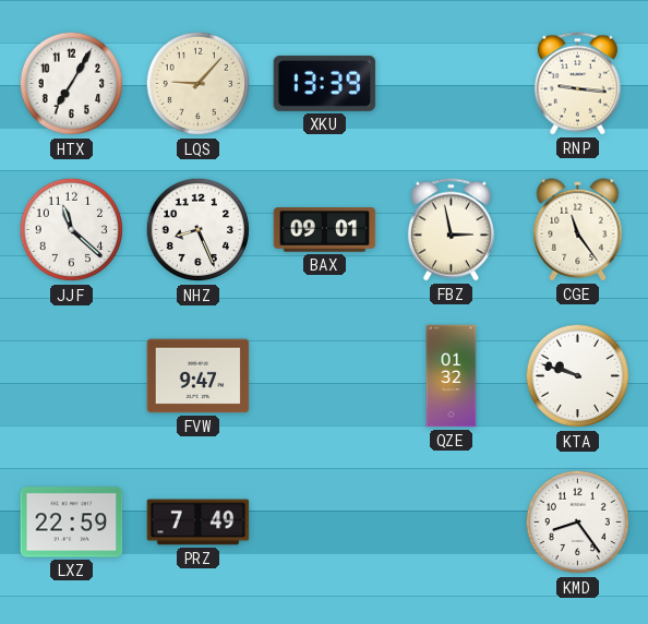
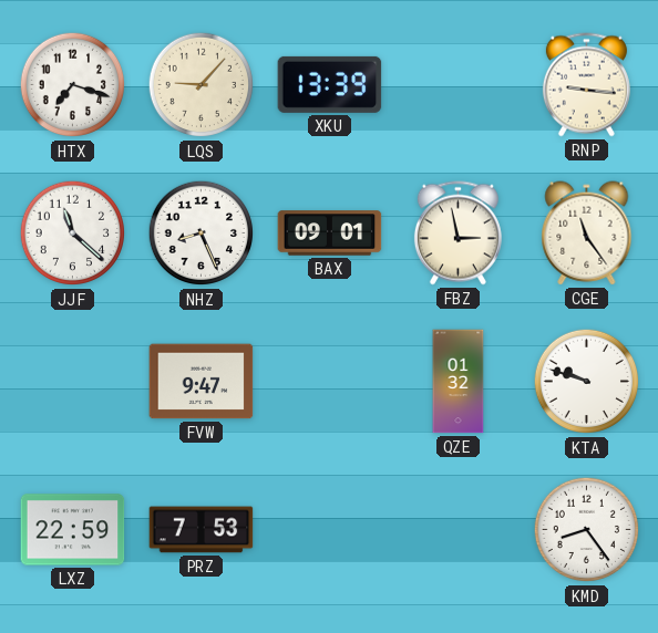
HTX: 7:05 -> 7:18
PRZ: 7:49 -> 7:53
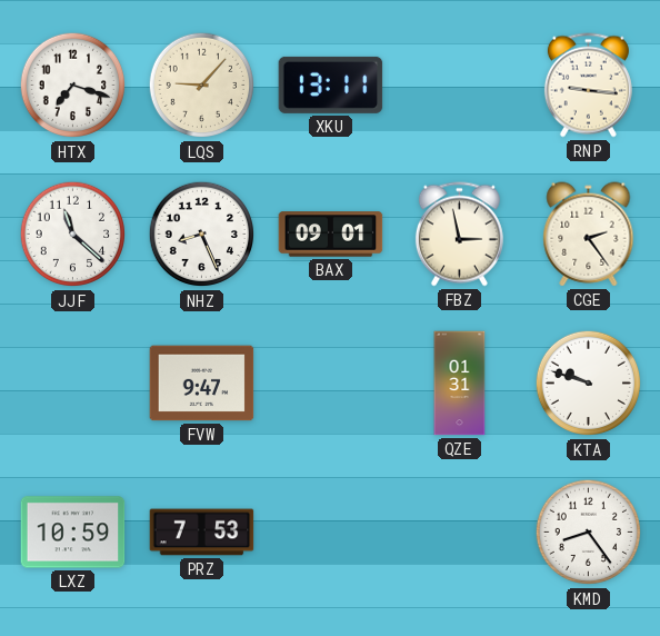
XKU: 13:39 -> 13:11
CGE: 11:24 -> 2:24
QZE: 01:32 -> 01:31
LXZ: 22:59 -> 10:59
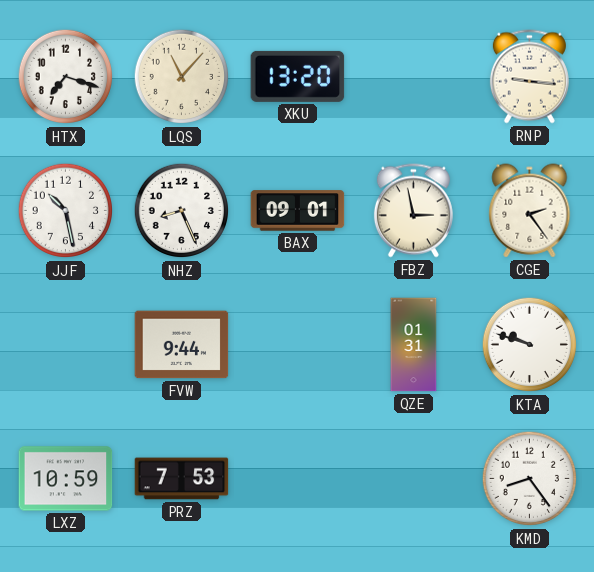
LQS: 9:07 -> 11:07
XKU: 13:11 -> 13:20
JJF: 11:22 -> 10:28
FVW: 9:47 -> 9:44
